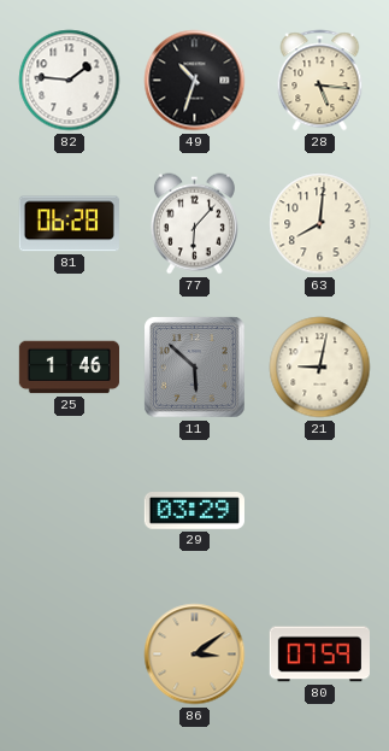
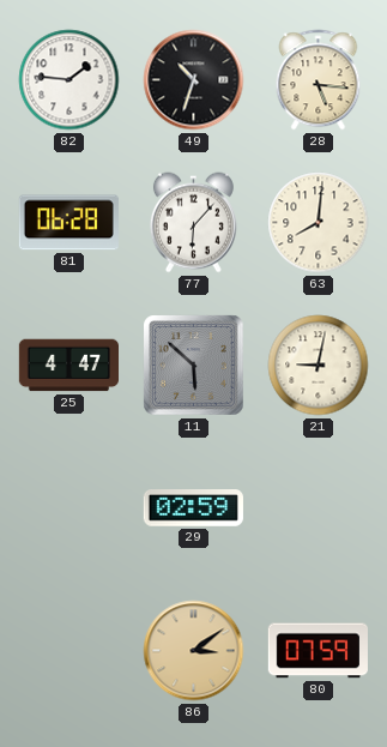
25: 1:46 -> 4:47
29: 03:29 -> 02:59
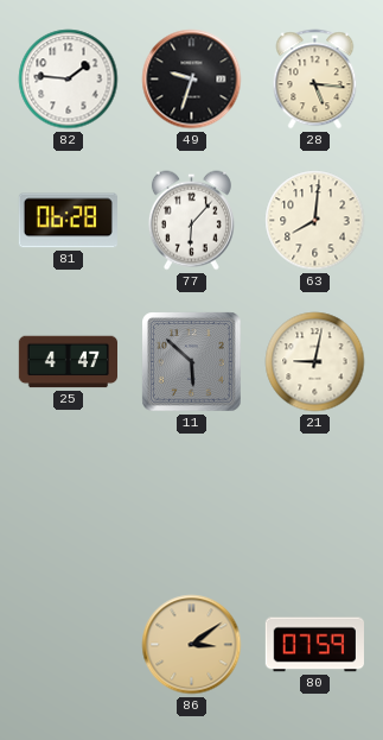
49: 10:33 -> 9:33
29: 02:59 -> none
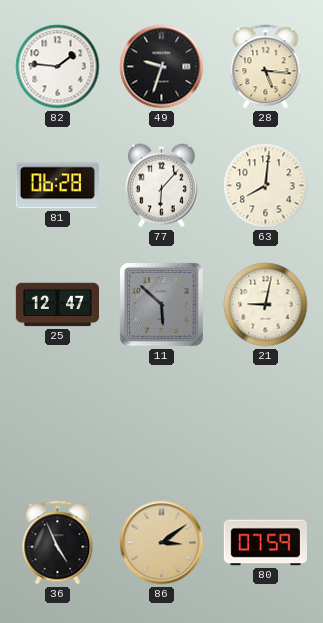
25: 4:47 -> 12:47
36: none -> 4:56
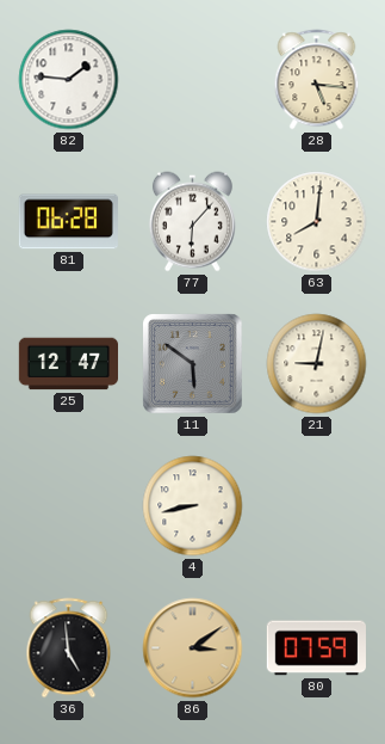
49: 9:33 -> none
11: 5:52 -> 5:51
4: none -> 8:43
36: 4:56 -> 4:59
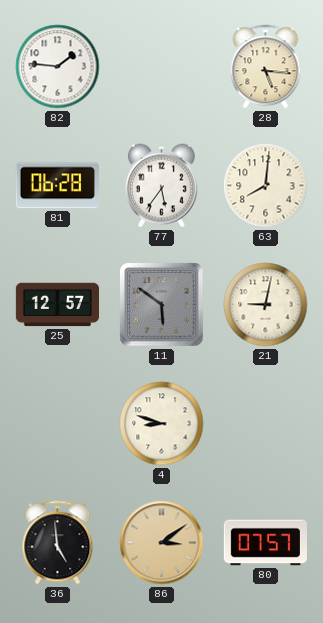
77: 6:07 -> 5:36
25: 12:47 -> 12:57
4: 8:43 -> 8:48
80: 07:59 -> 07:57
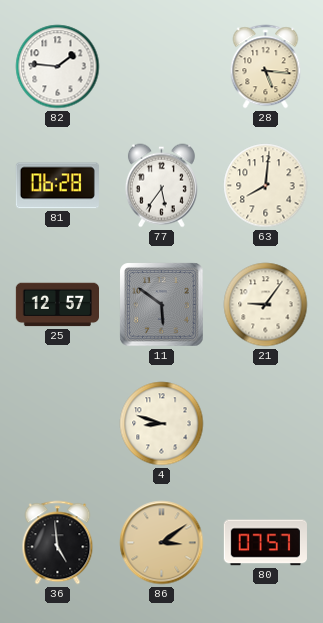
21: 9:02 -> 9:06
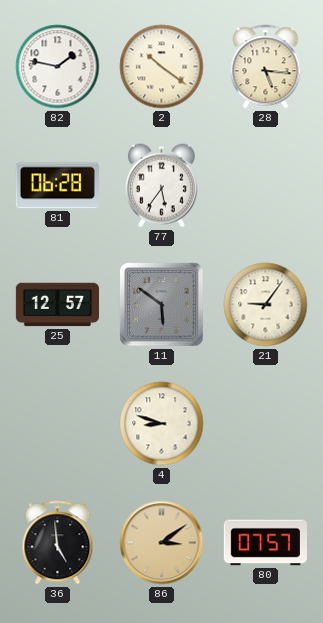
82: 1:46 -> 1:47
2: none -> 10:21
63: 8:01 -> none
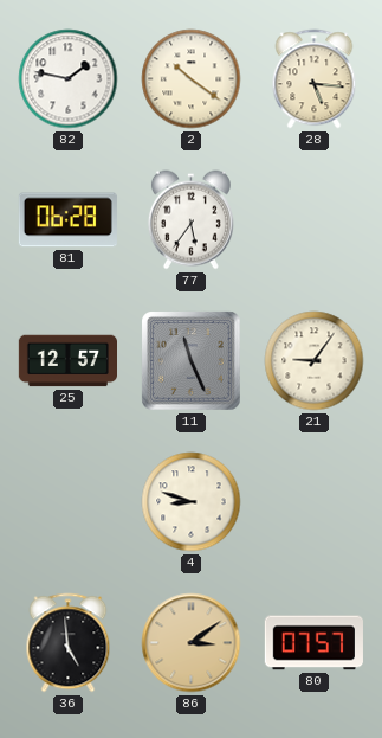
11: 5:51 -> 11:26
